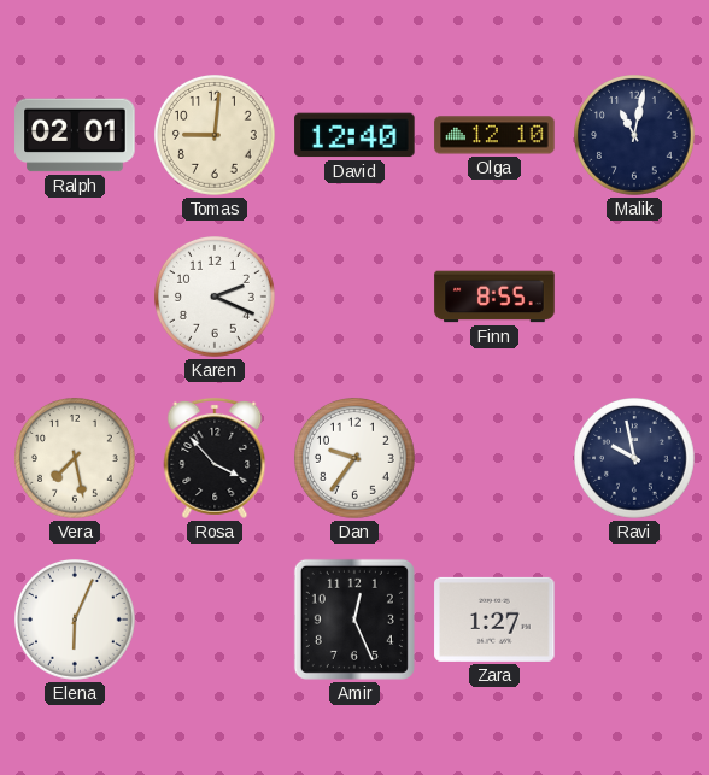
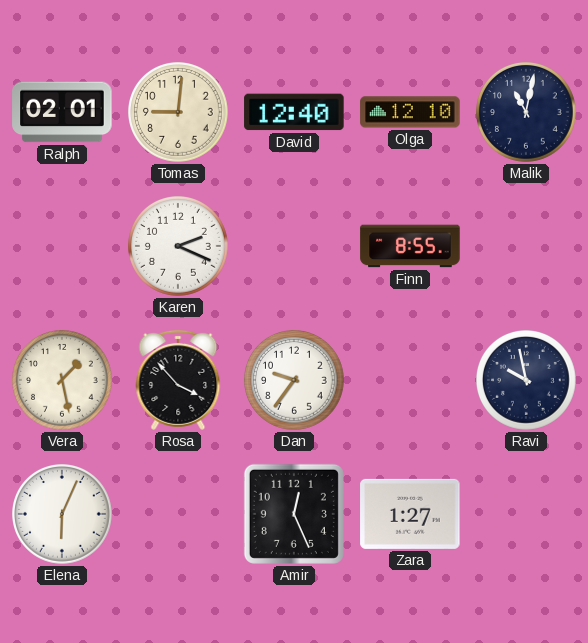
Vera: 7:28 -> 1:28
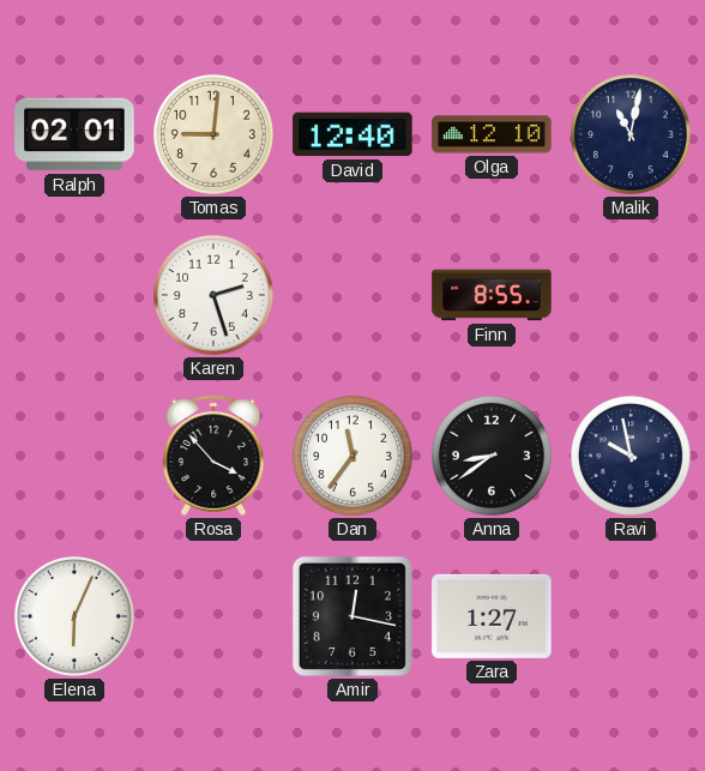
Karen: 2:19 -> 2:27
Vera: 1:28 -> none
Dan: 9:36 -> 11:36
Anna: none -> 8:39
Amir: 12:26 -> 12:17
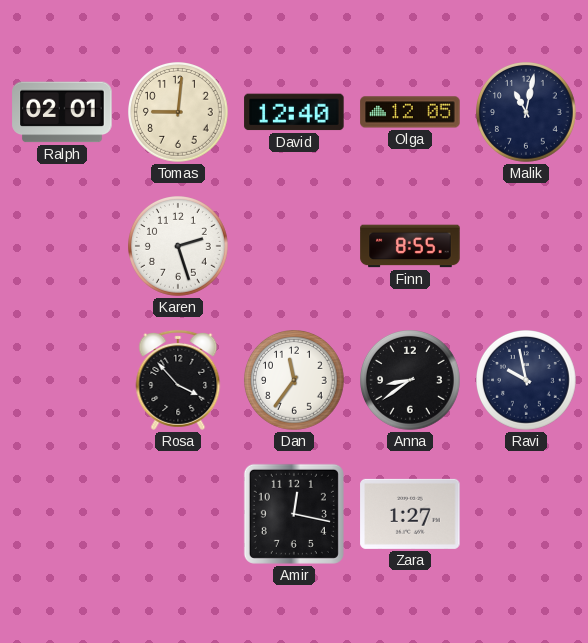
Olga: 12:10 -> 12:05
Elena: 6:04 -> none
